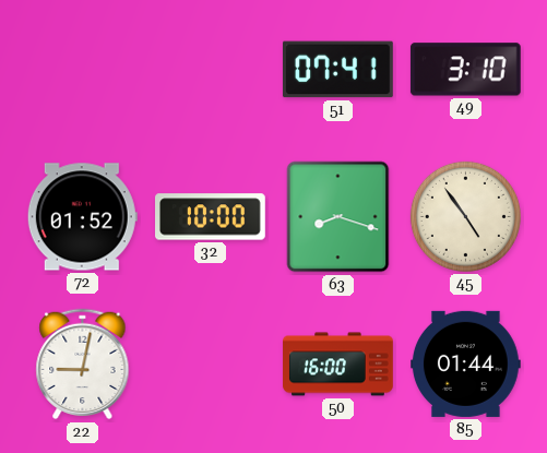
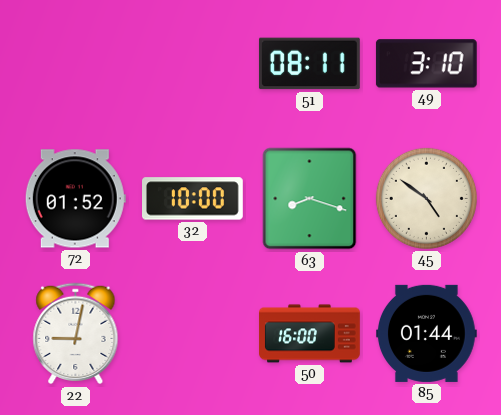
51: 07:41 -> 08:11
45: 4:54 -> 4:51
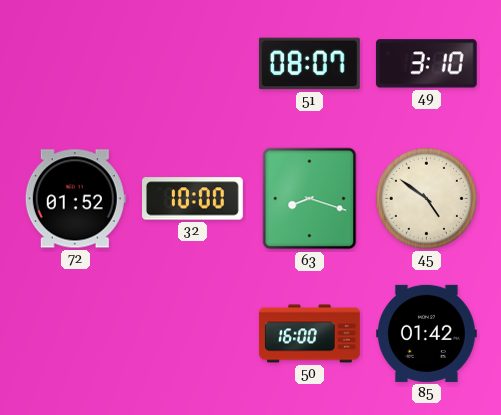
51: 08:11 -> 08:07
22: 9:02 -> none
85: 01:44 -> 01:42
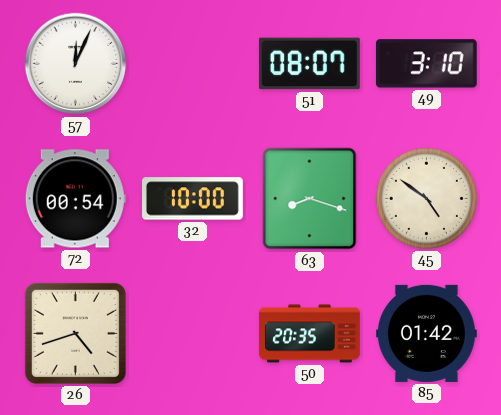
57: none -> 12:04
72: 01:52 -> 00:54
26: none -> 4:42
50: 16:00 -> 20:35
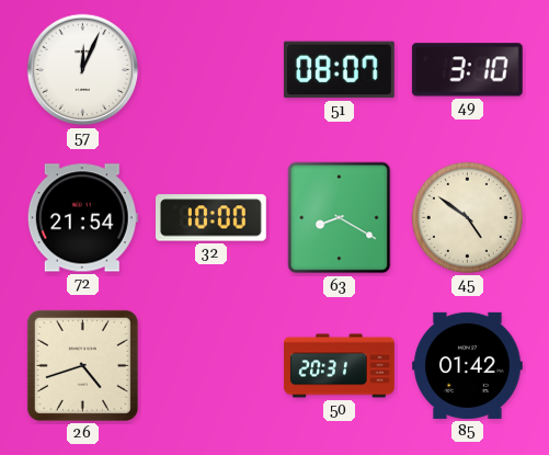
72: 00:54 -> 21:54
63: 8:18 -> 8:20
50: 20:35 -> 20:31
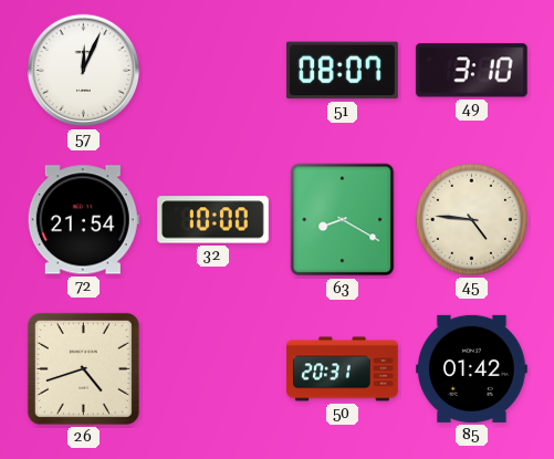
45: 4:51 -> 4:46
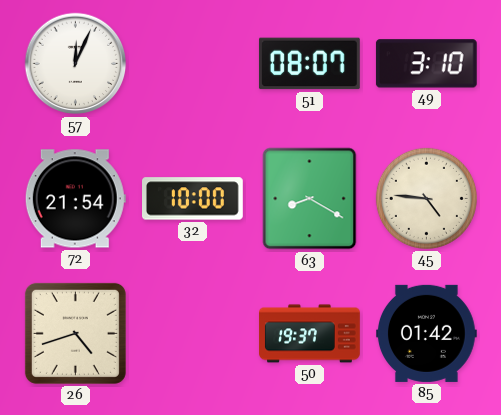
50: 20:31 -> 19:37
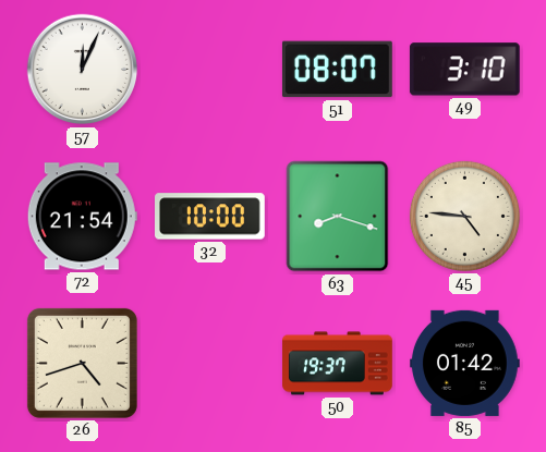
63: 8:20 -> 8:18
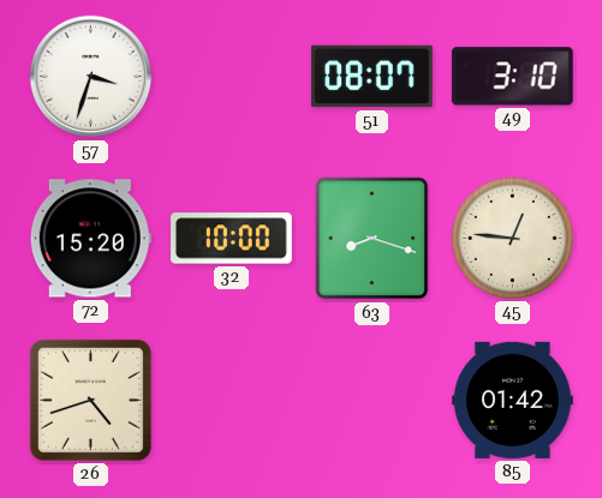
57: 12:04 -> 3:33
72: 21:54 -> 15:20
45: 4:46 -> 12:46
50: 19:37 -> none
